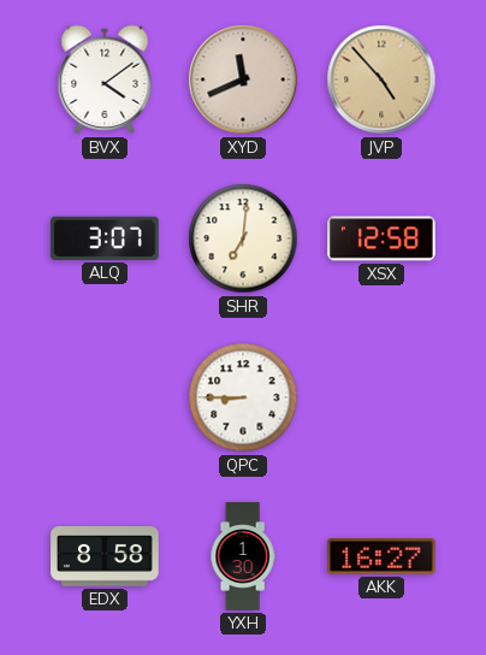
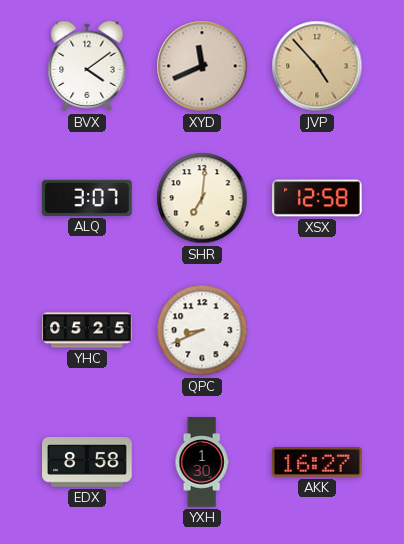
YHC: none -> 05:25
QPC: 8:45 -> 8:41
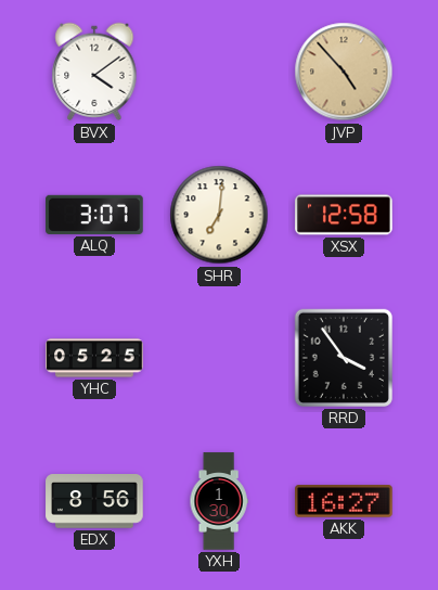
XYD: 11:41 -> none
QPC: 8:41 -> none
RRD: none -> 3:54
EDX: 8:58 -> 8:56
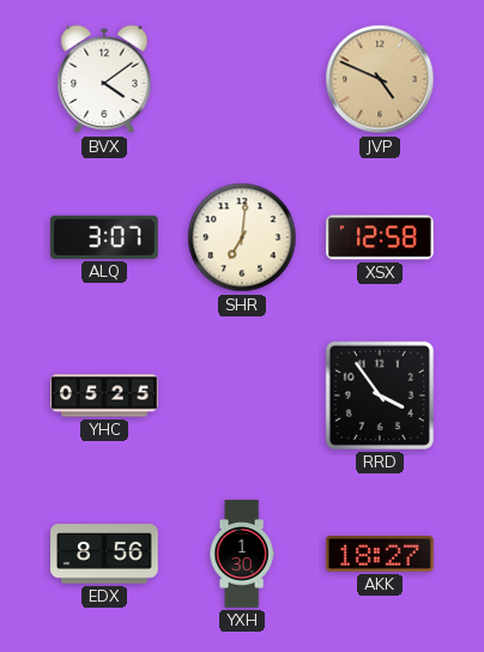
JVP: 4:53 -> 4:49
AKK: 16:27 -> 18:27
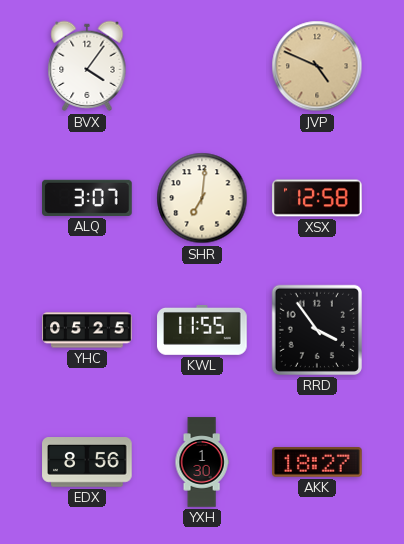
BVX: 4:09 -> 4:06
KWL: none -> 11:55
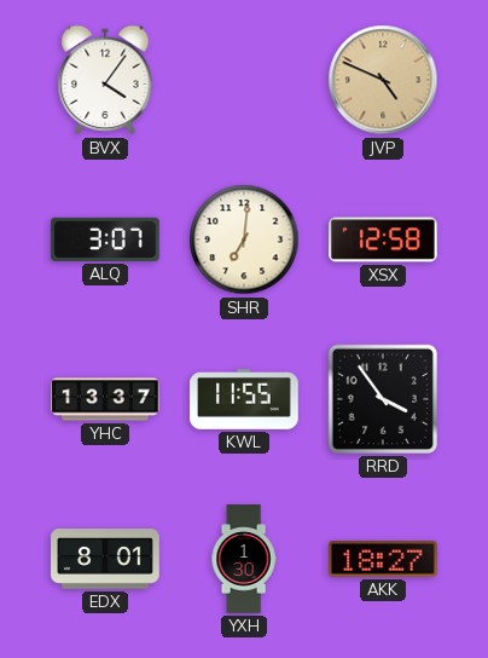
YHC: 05:25 -> 13:37
EDX: 8:56 -> 8:01
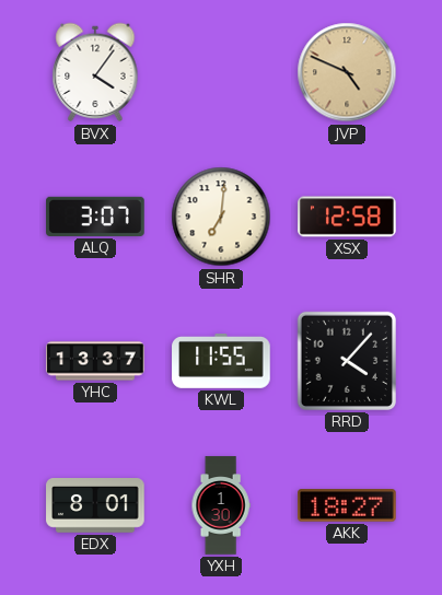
RRD: 3:54 -> 4:07
